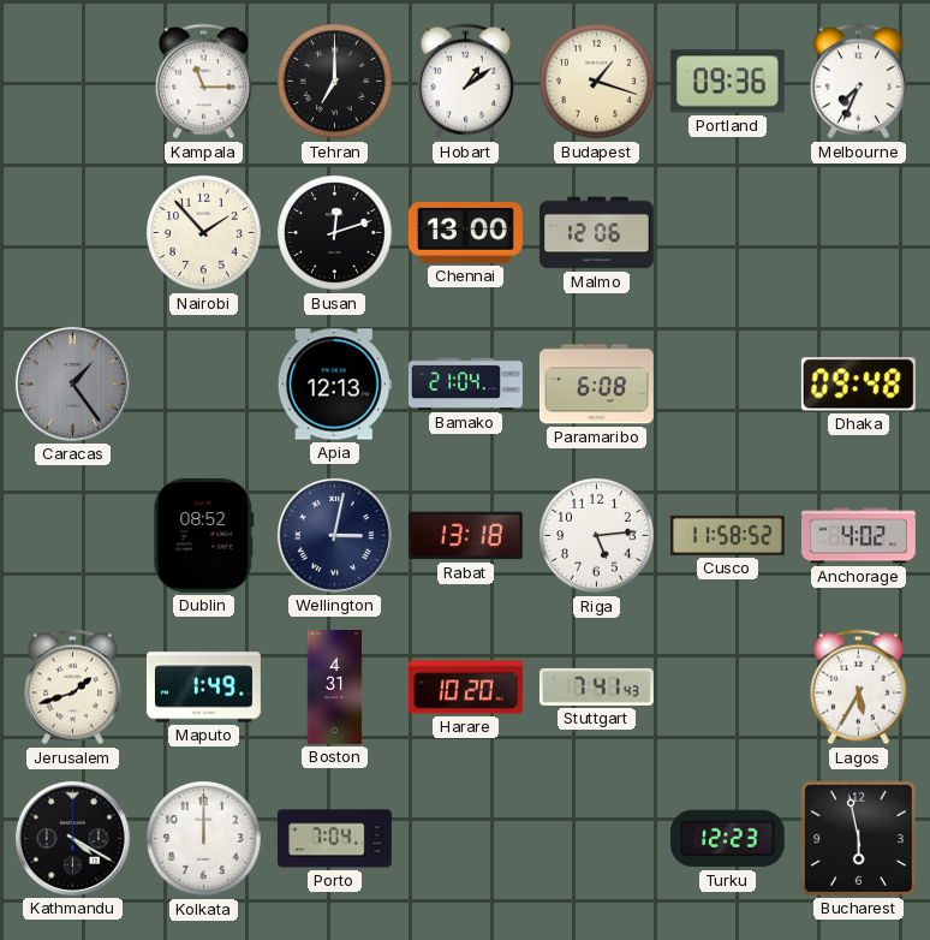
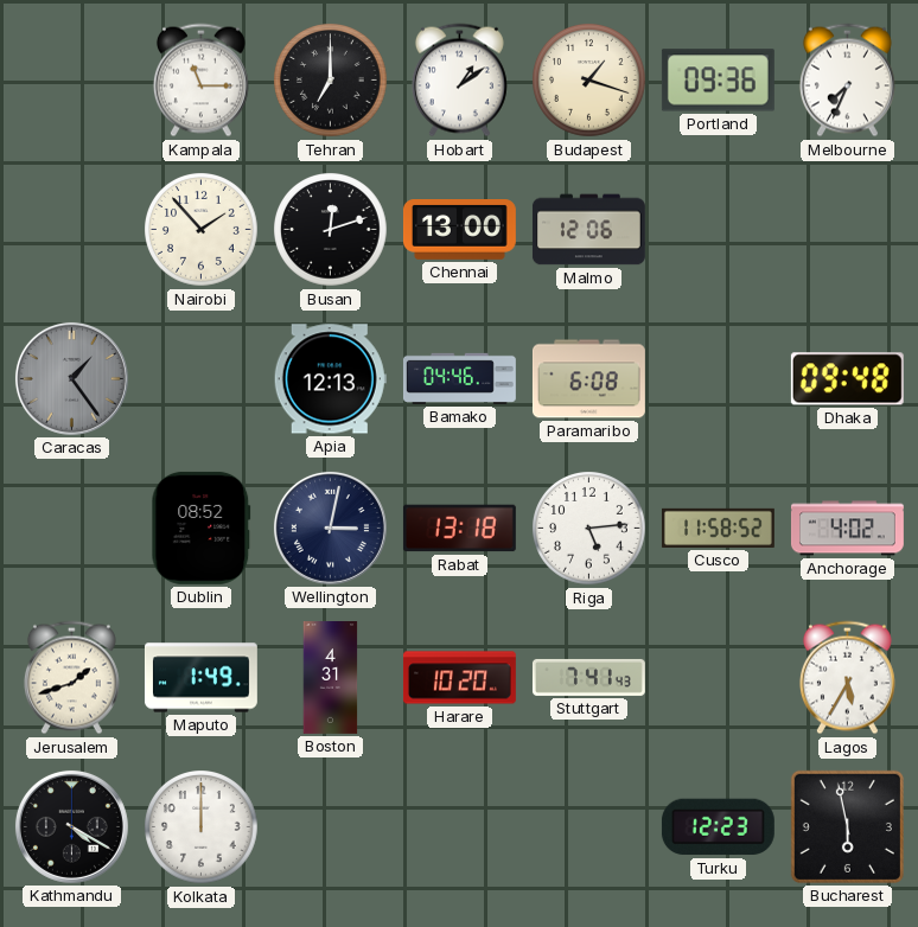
Bamako: 21:04 -> 04:46
Porto: 7:04 -> none
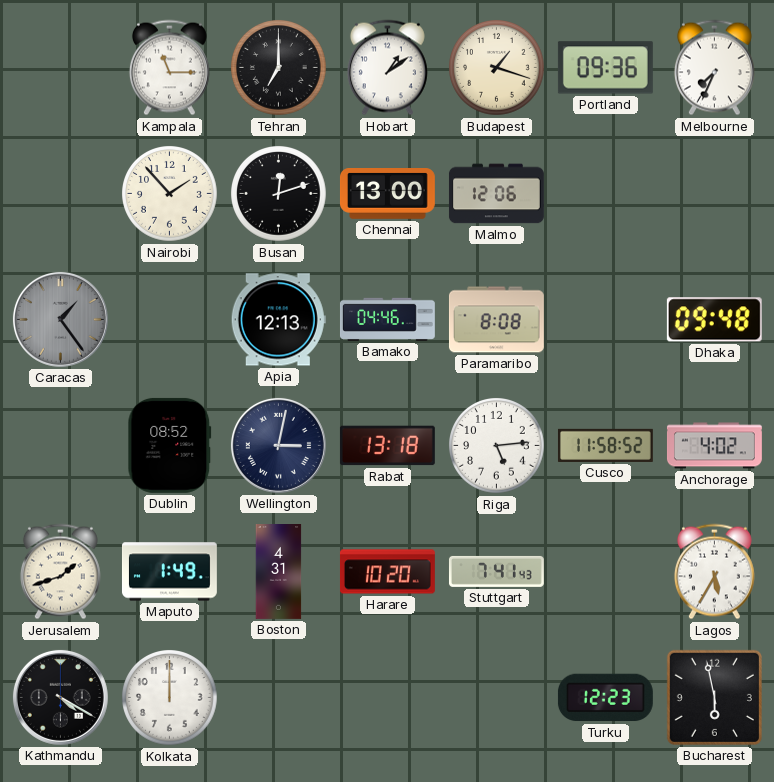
Paramaribo: 6:08 -> 8:08
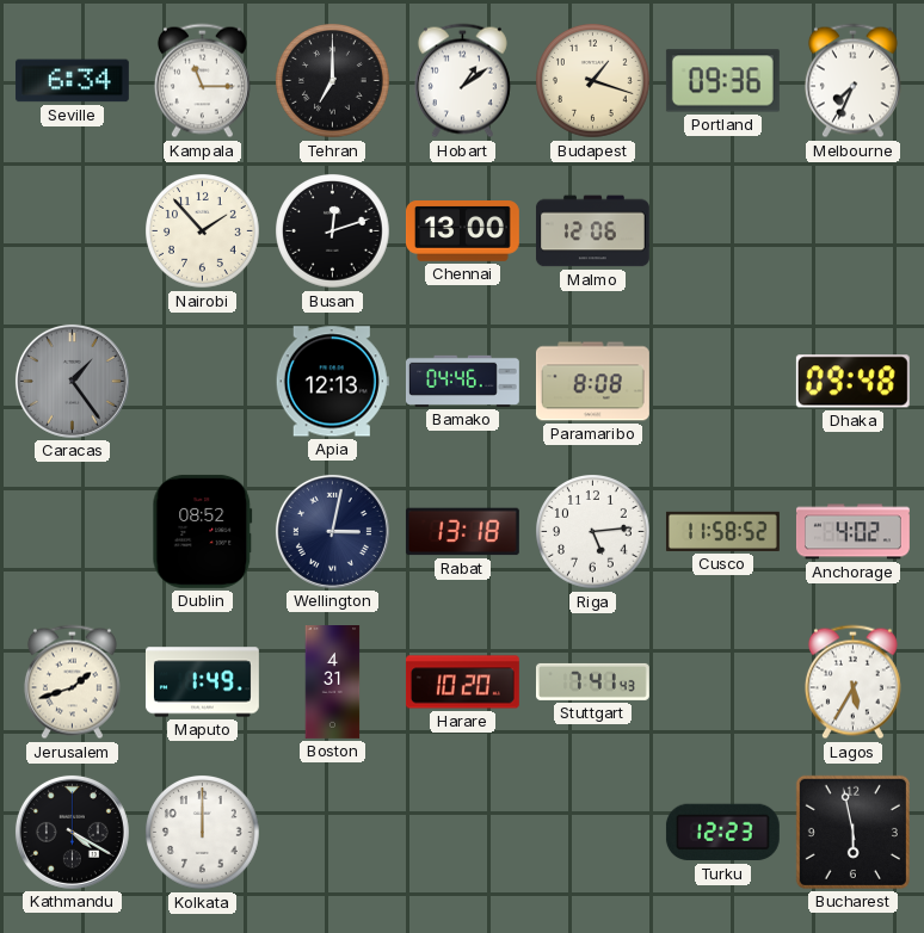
Seville: none -> 6:34
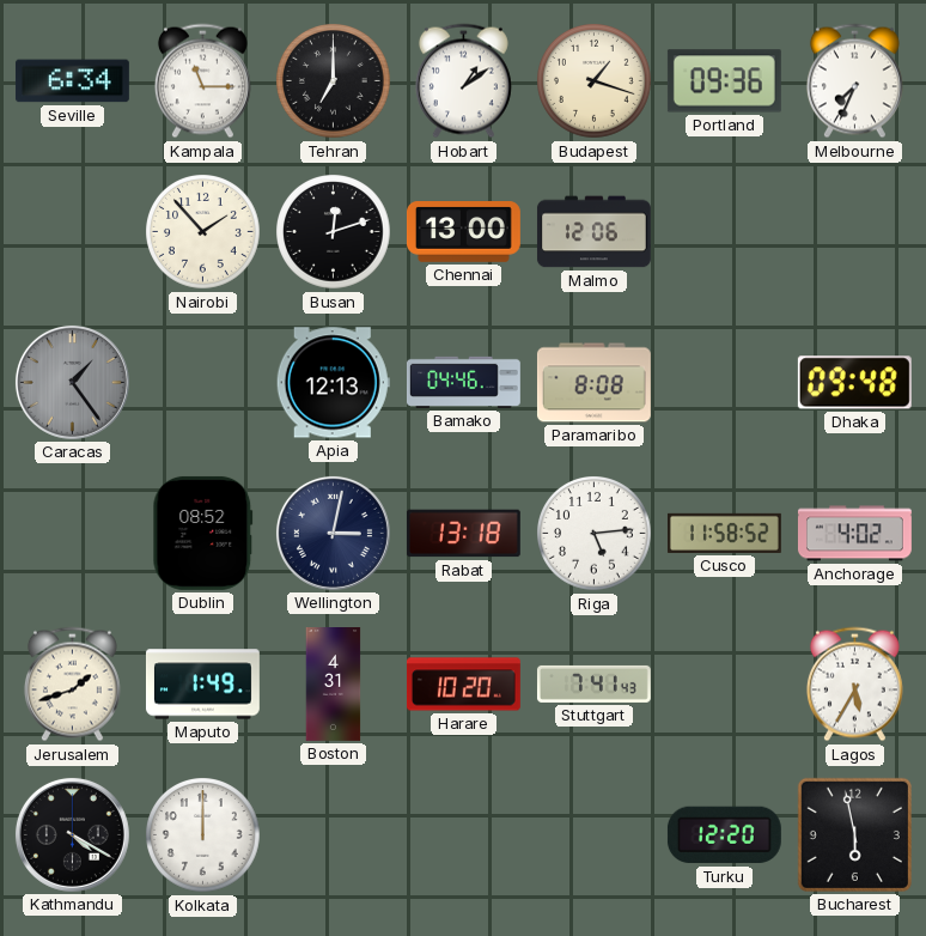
Turku: 12:23 -> 12:20
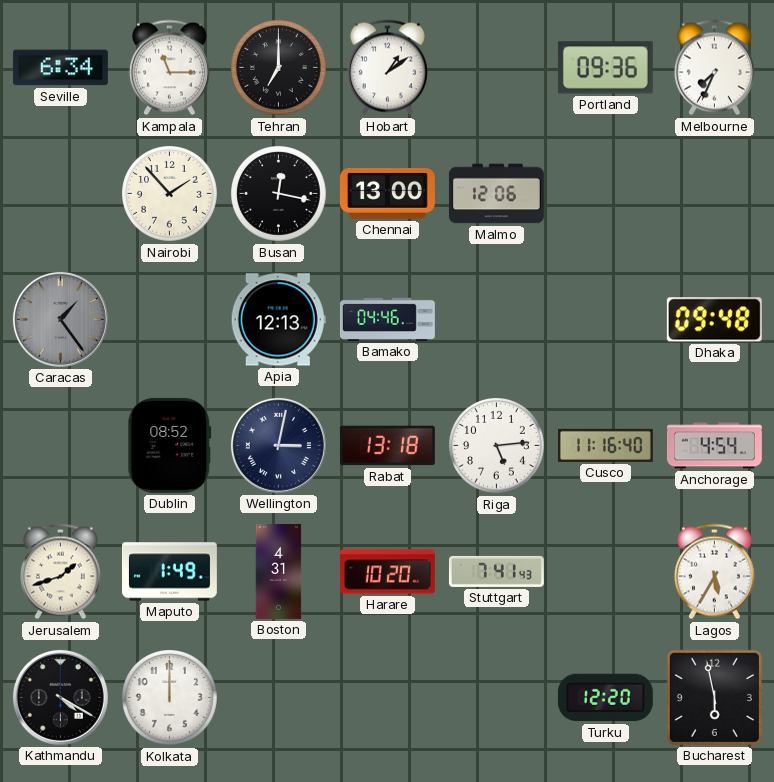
Budapest: 1:18 -> none
Busan: 12:12 -> 12:17
Paramaribo: 8:08 -> none
Cusco: 11:58 -> 11:16
Anchorage: 4:02 -> 4:54
